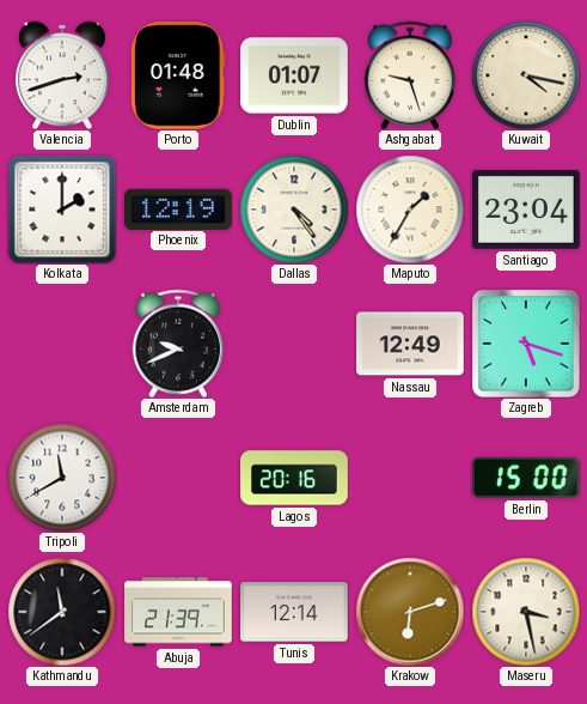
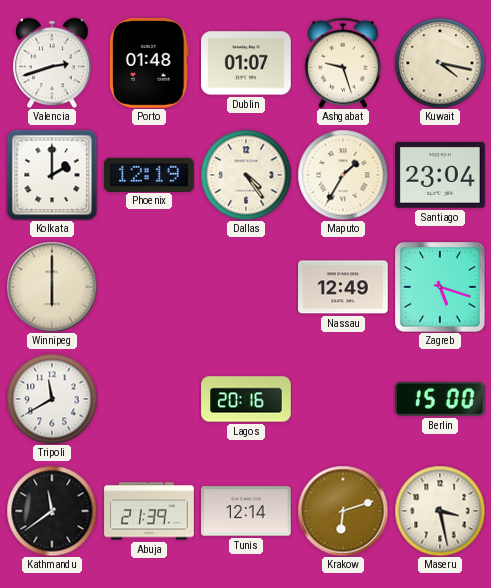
Winnipeg: none -> 6:00
Amsterdam: 9:41 -> none
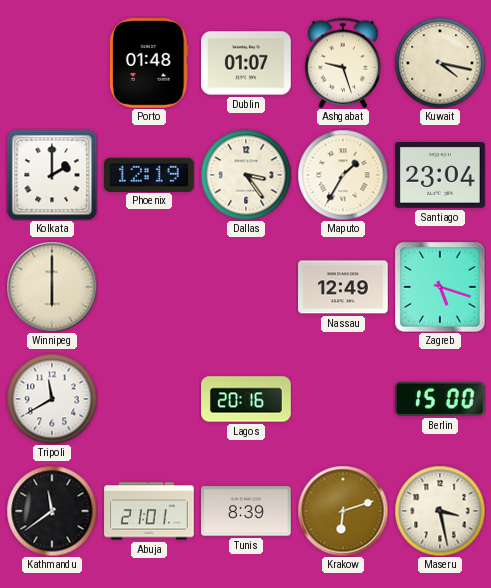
Valencia: 2:42 -> none
Dallas: 4:24 -> 3:24
Abuja: 21:39 -> 21:01
Tunis: 12:14 -> 8:39
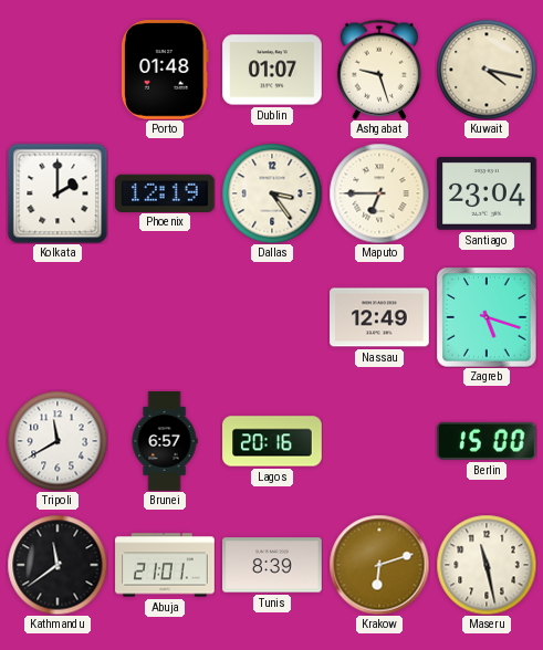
Maputo: 1:35 -> 6:45
Winnipeg: 6:00 -> none
Brunei: none -> 6:57
Maseru: 3:28 -> 11:28
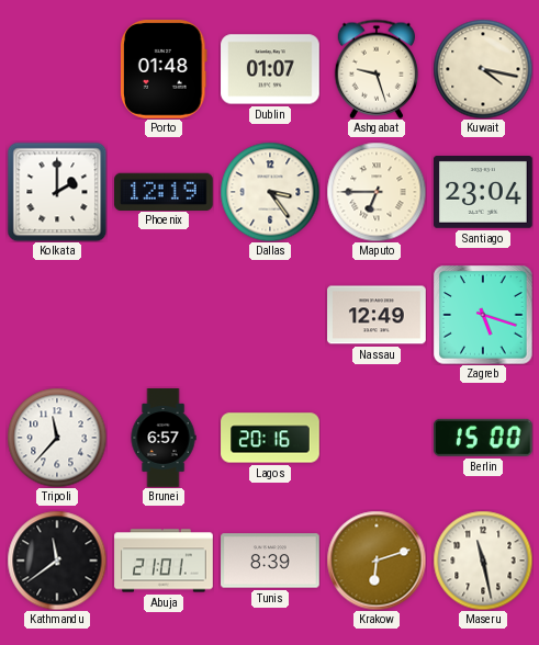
Tripoli: 11:40 -> 11:37
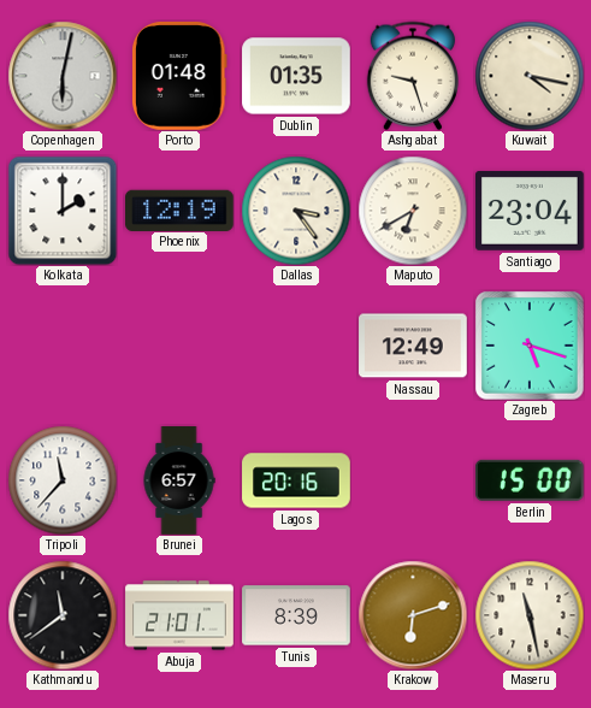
Copenhagen: none -> 6:02
Dublin: 01:07 -> 01:35
Maputo: 6:45 -> 6:40
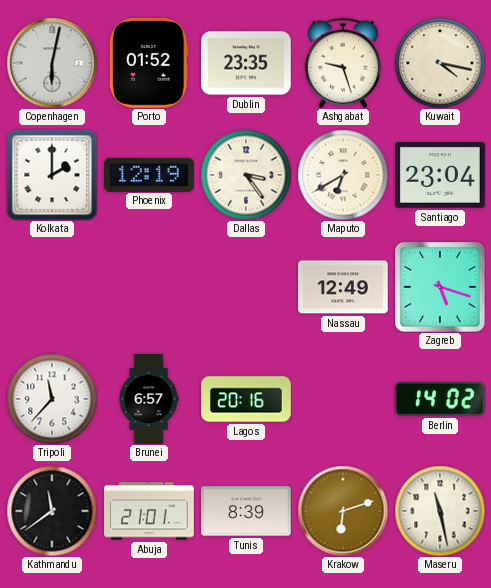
Porto: 01:48 -> 01:52
Dublin: 01:35 -> 23:35
Berlin: 15:00 -> 14:02
